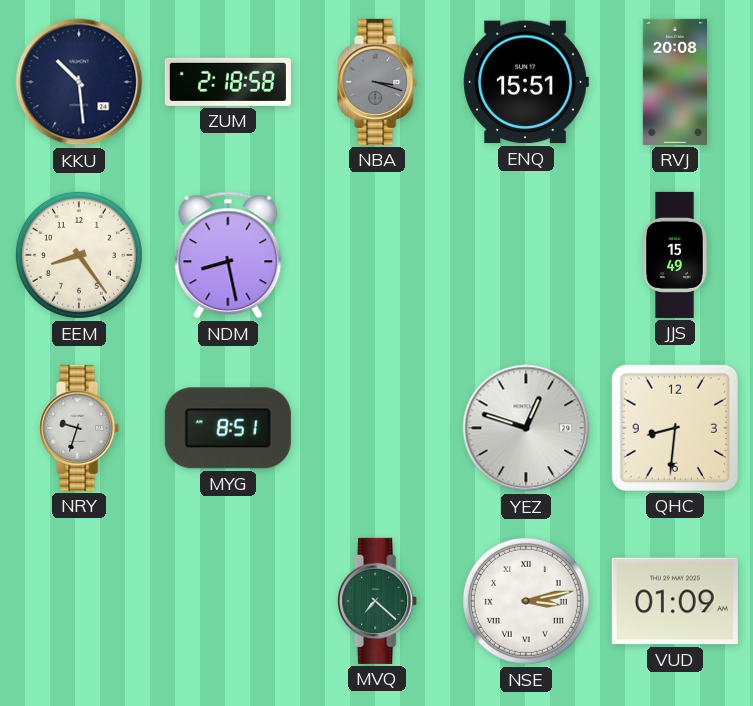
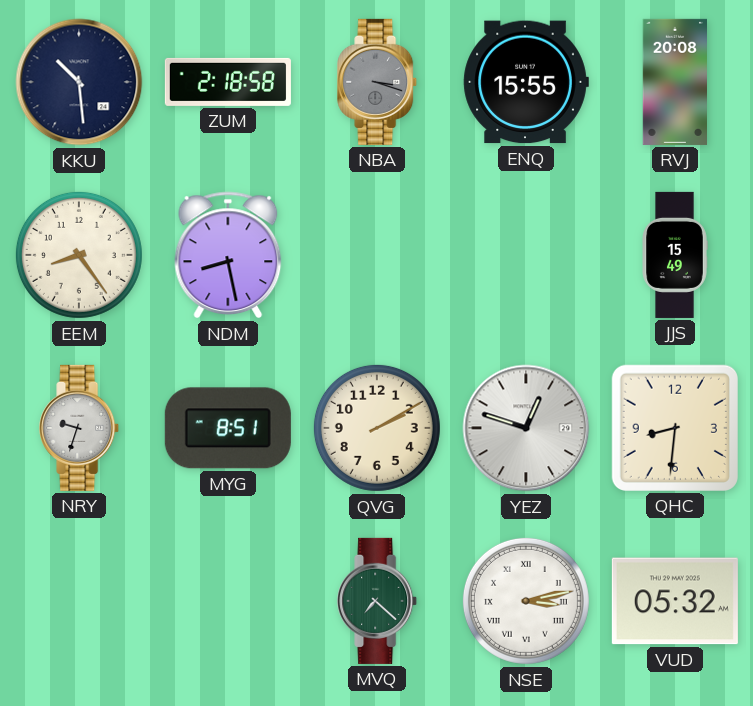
ENQ: 15:51 -> 15:55
QVG: none -> 2:10
VUD: 01:09 -> 05:32
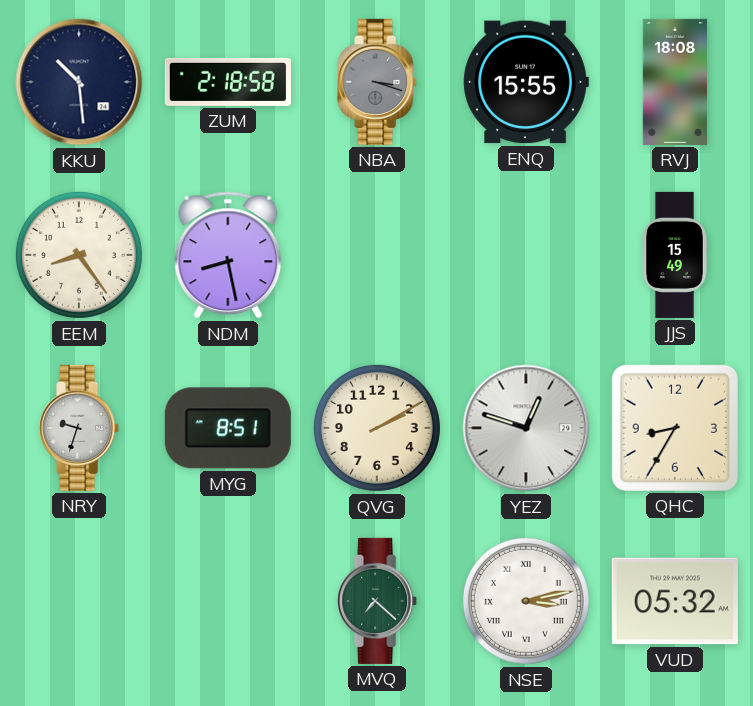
RVJ: 20:08 -> 18:08
QHC: 8:31 -> 8:35
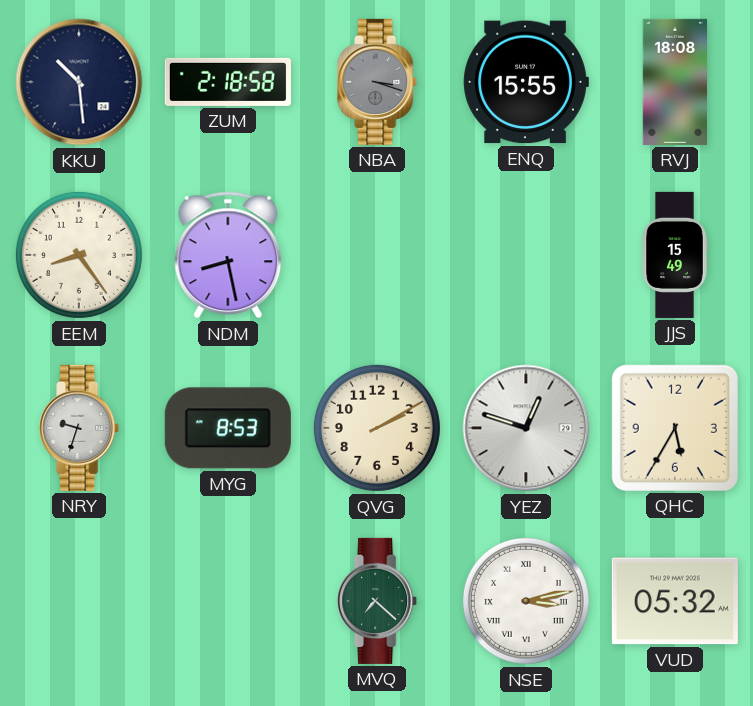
MYG: 8:51 -> 8:53
QHC: 8:35 -> 5:35
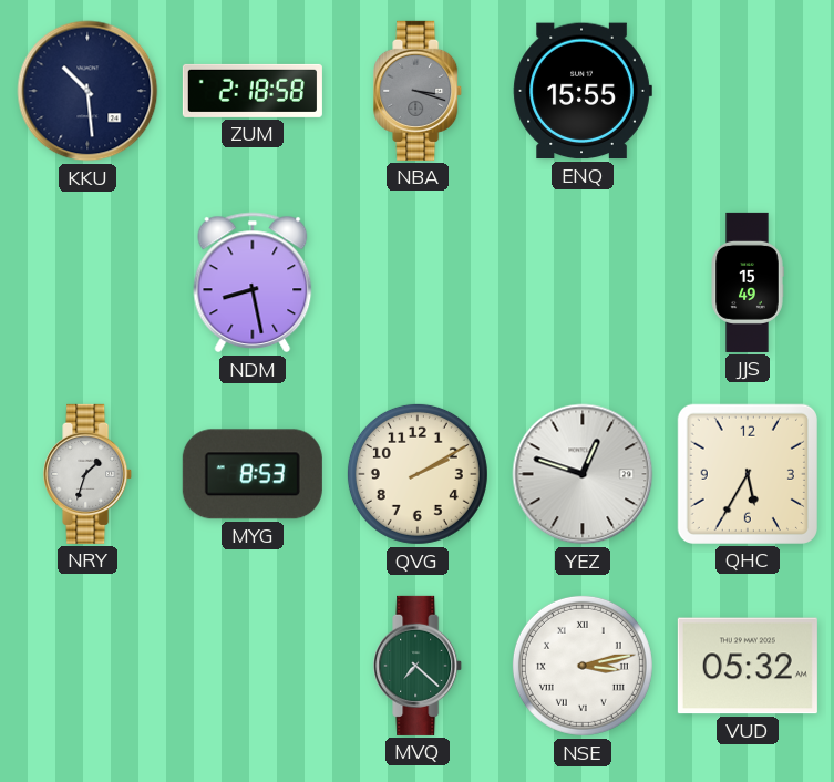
RVJ: 18:08 -> none
EEM: 8:24 -> none
NRY: 9:33 -> 1:33
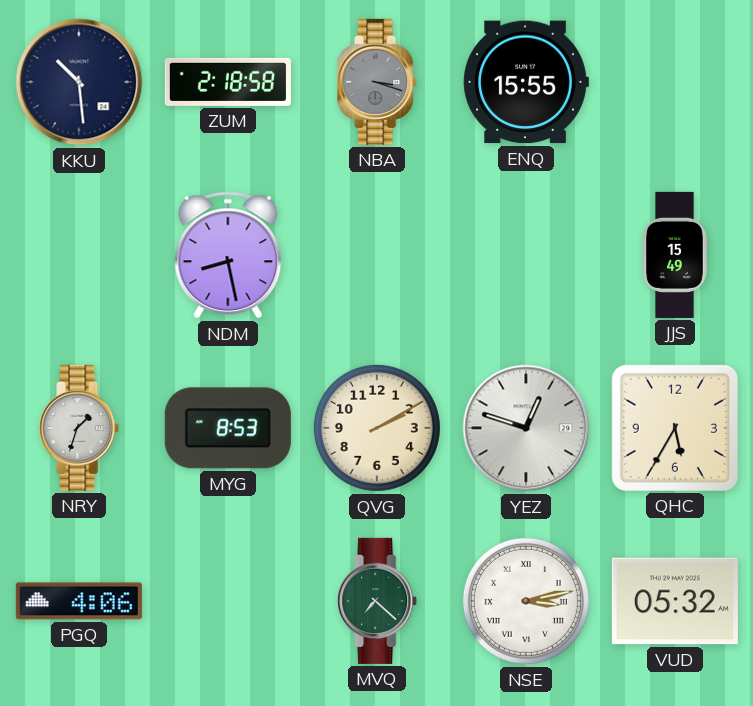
PGQ: none -> 4:06
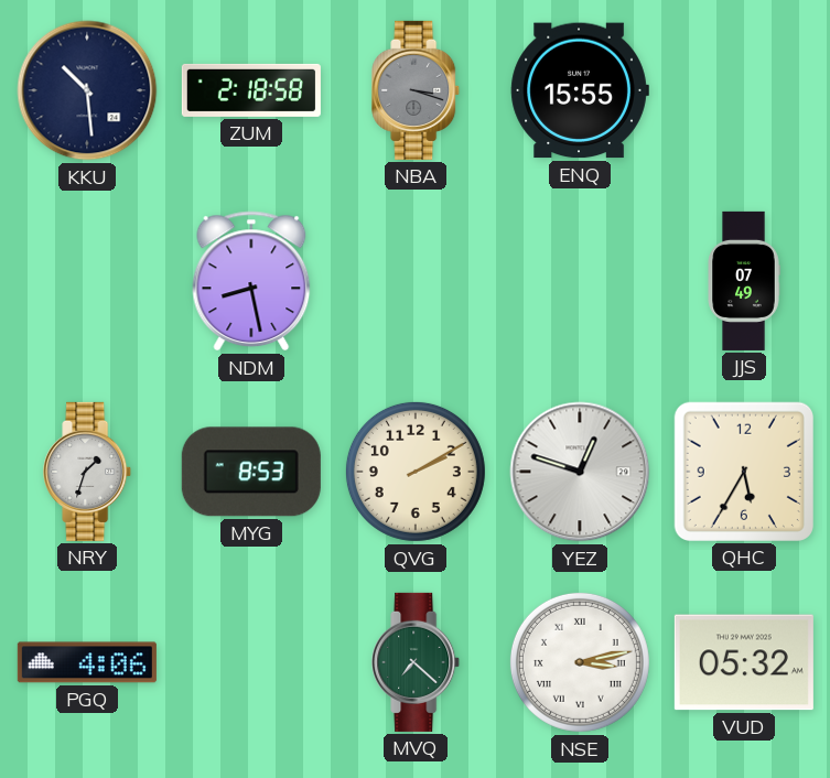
JJS: 15:49 -> 07:49
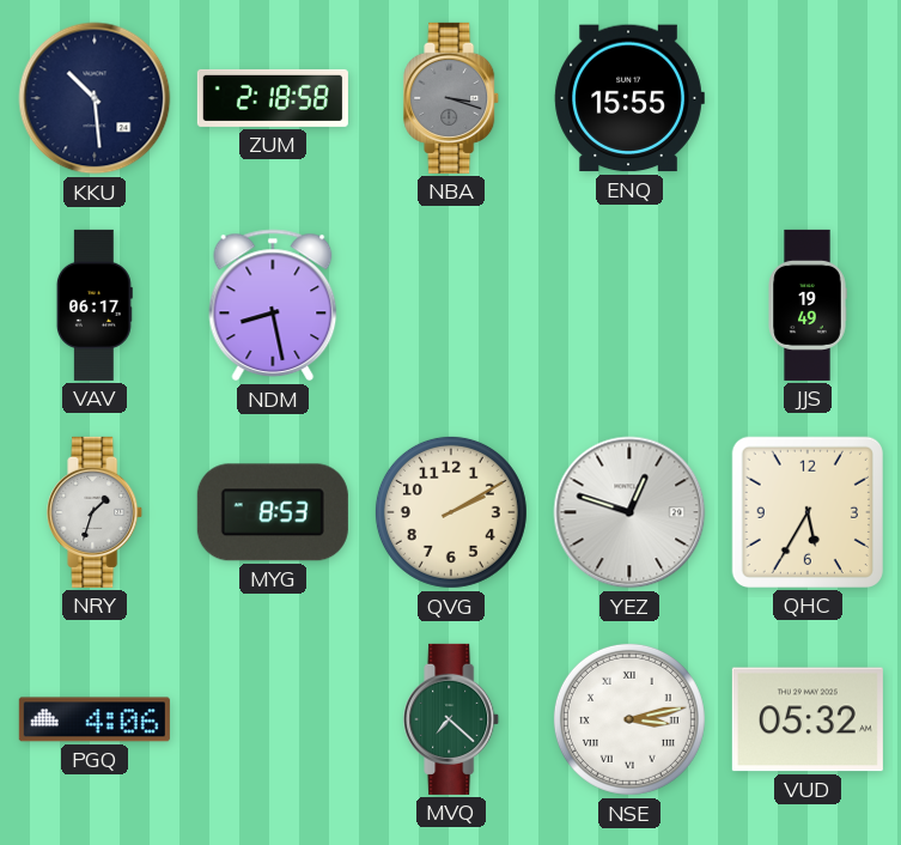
VAV: none -> 06:17
JJS: 07:49 -> 19:49
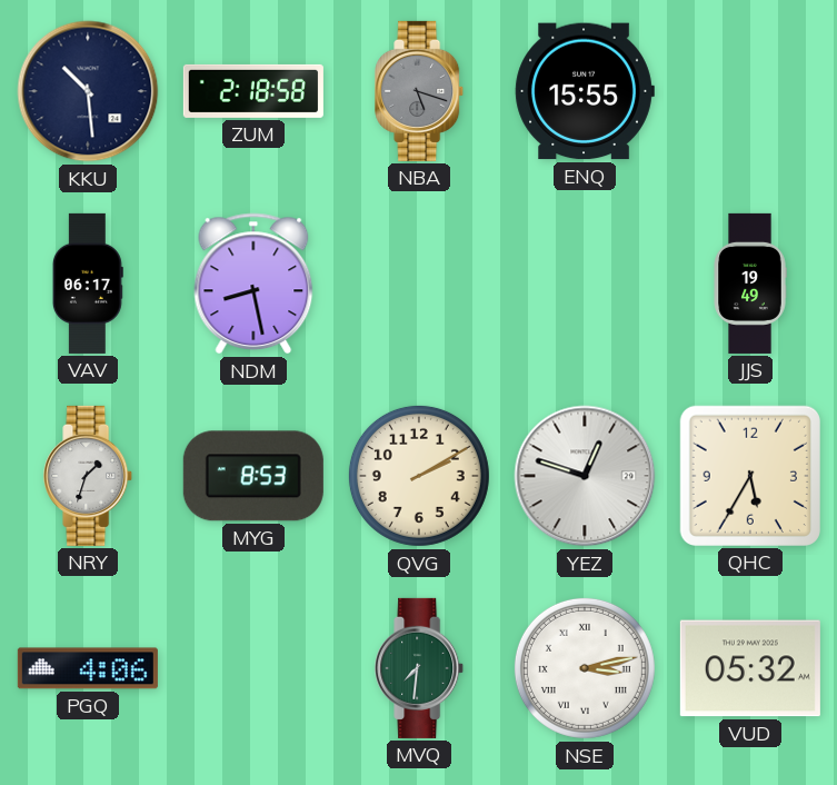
NBA: 3:18 -> 5:18
MVQ: 7:22 -> 7:31
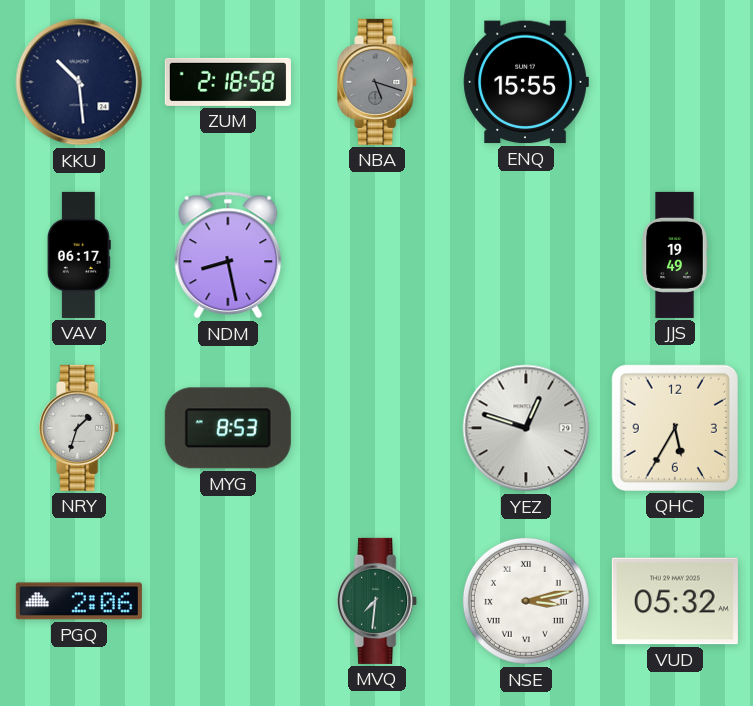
QVG: 2:10 -> none
PGQ: 4:06 -> 2:06
